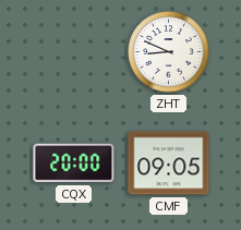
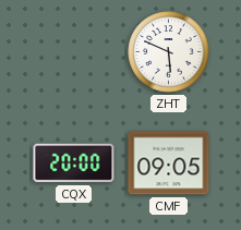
ZHT: 8:49 -> 5:49
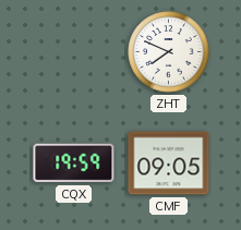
ZHT: 5:49 -> 7:49
CQX: 20:00 -> 19:59
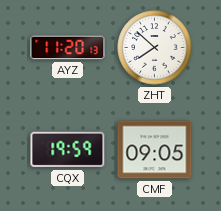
AYZ: none -> 11:20
ZHT: 7:49 -> 7:52
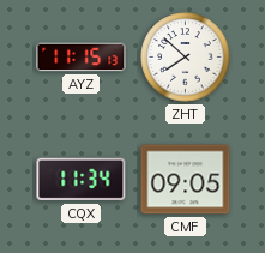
AYZ: 11:20 -> 11:15
CQX: 19:59 -> 11:34
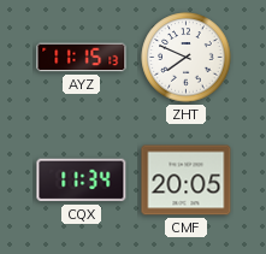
ZHT: 7:52 -> 7:49
CMF: 09:05 -> 20:05
